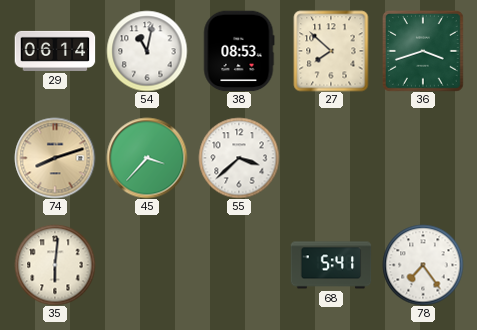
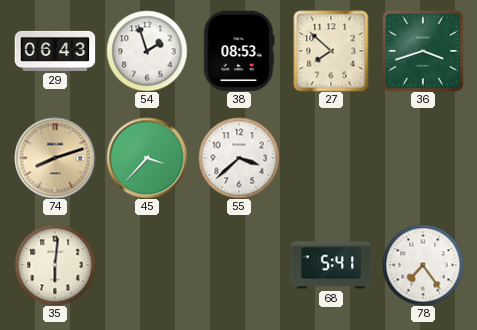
29: 06:14 -> 06:43
54: 11:02 -> 1:57
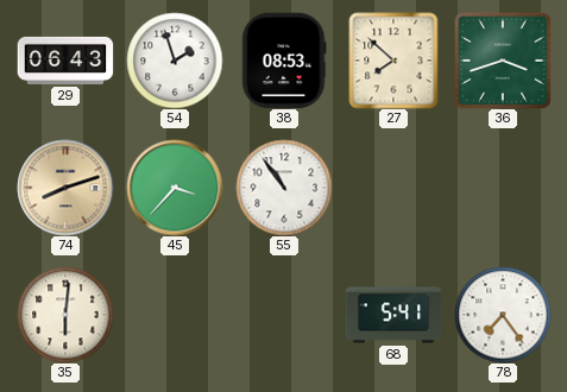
55: 3:38 -> 10:54
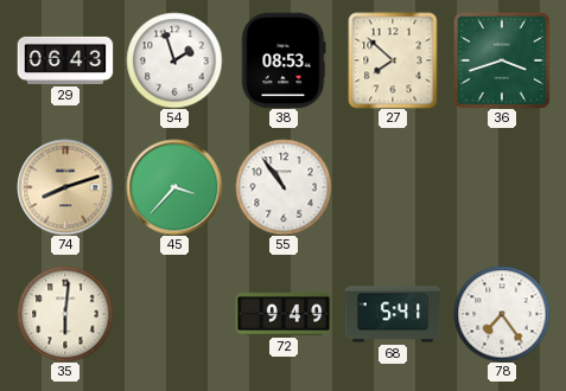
72: none -> 9:49
